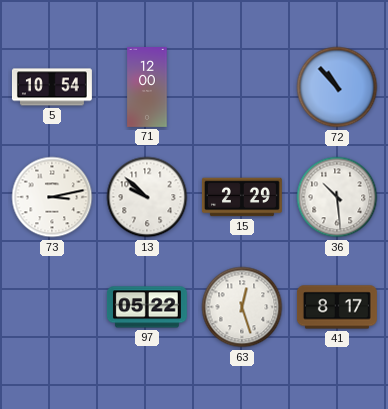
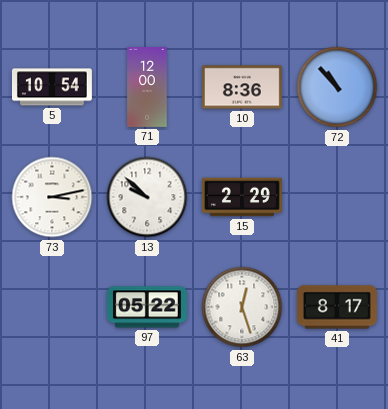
10: none -> 8:36
36: 10:29 -> none
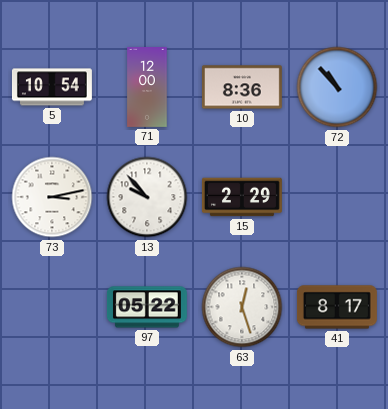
13: 9:52 -> 9:53
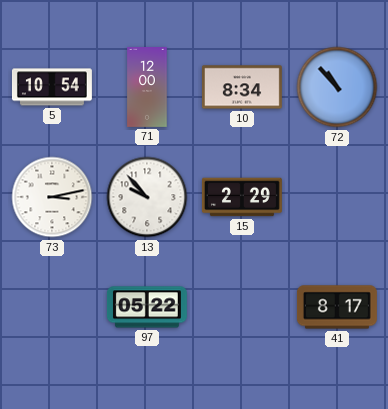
10: 8:36 -> 8:34
63: 12:27 -> none
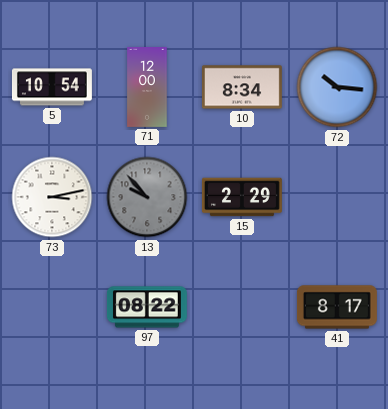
72: 10:53 -> 10:16
13 dial: white -> grey
97: 05:22 -> 08:22
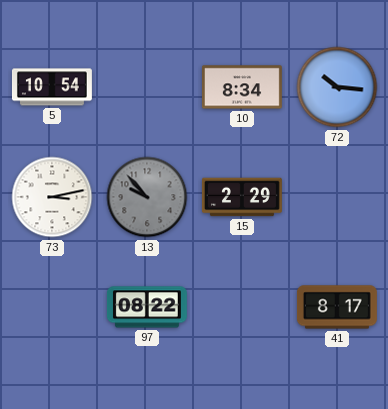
71: 12:00 -> none
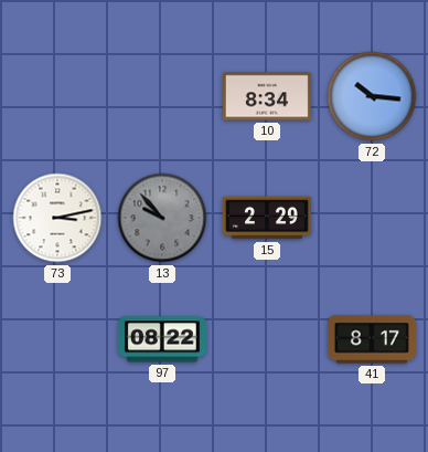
5: 10:54 -> none
